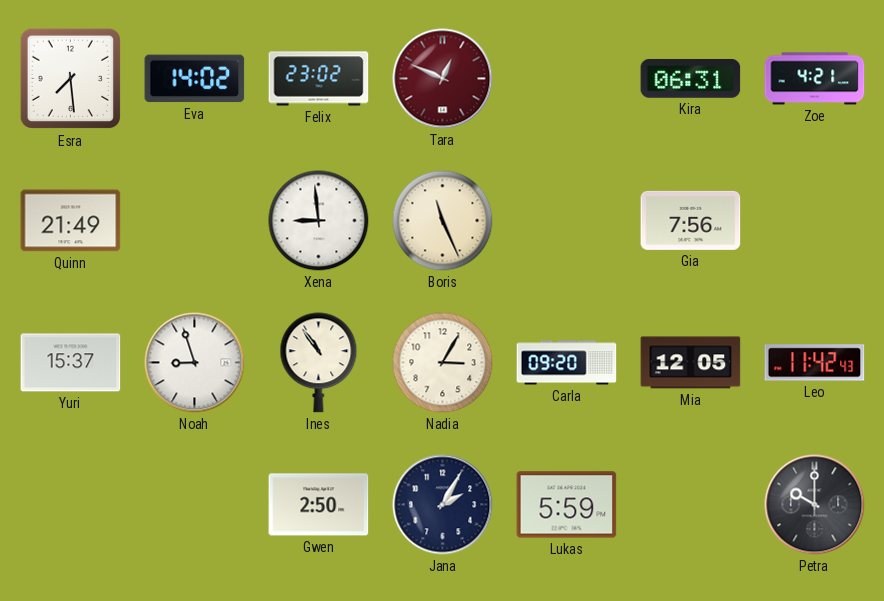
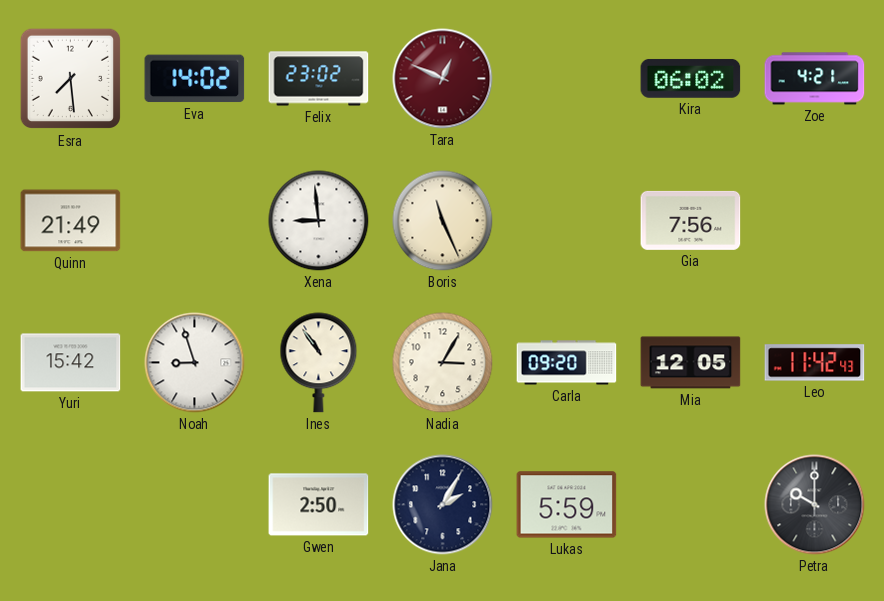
Kira: 06:31 -> 06:02
Yuri: 15:37 -> 15:42
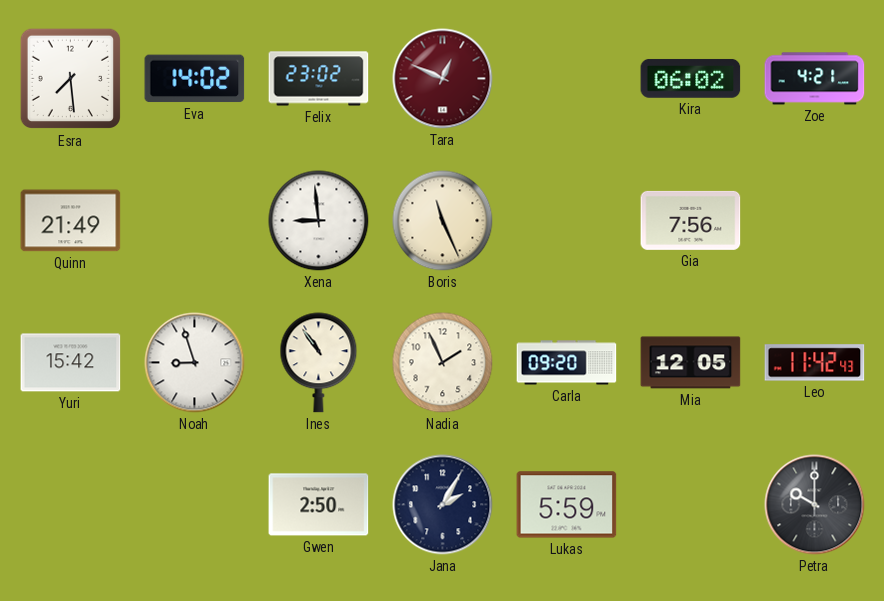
Nadia: 3:05 -> 1:56
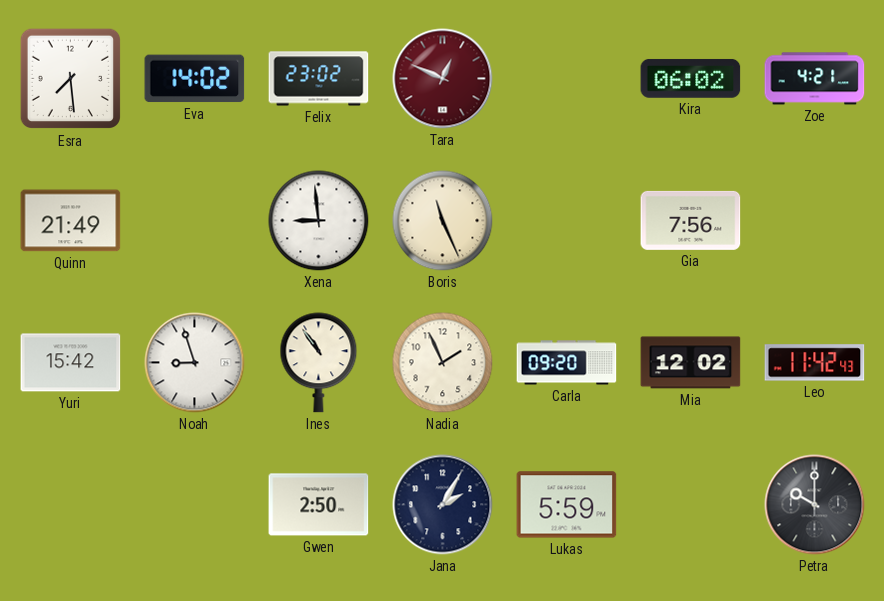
Mia: 12:05 -> 12:02
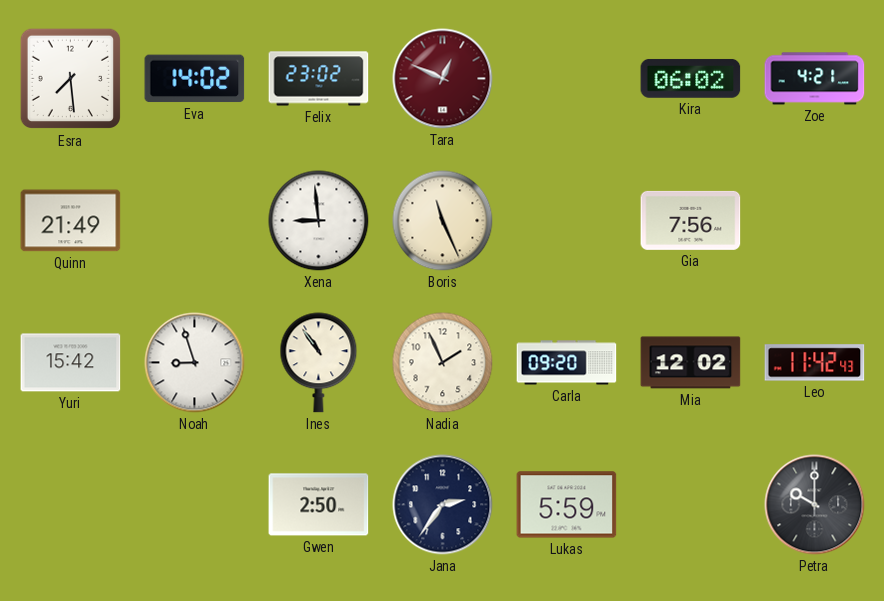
Jana: 2:05 -> 2:36
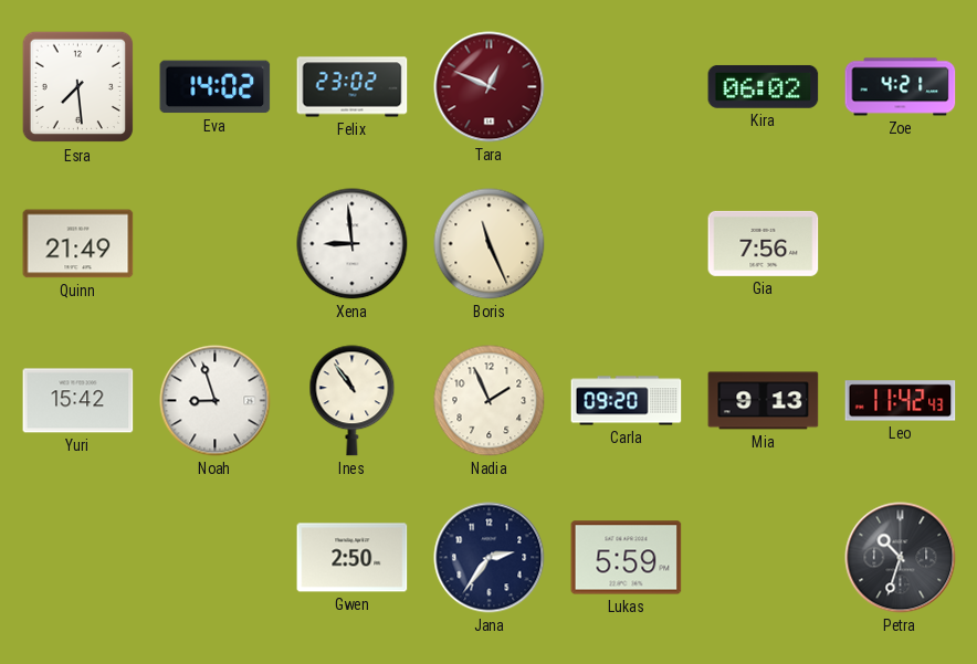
Mia: 12:02 -> 9:13
Petra: 10:00 -> 10:33
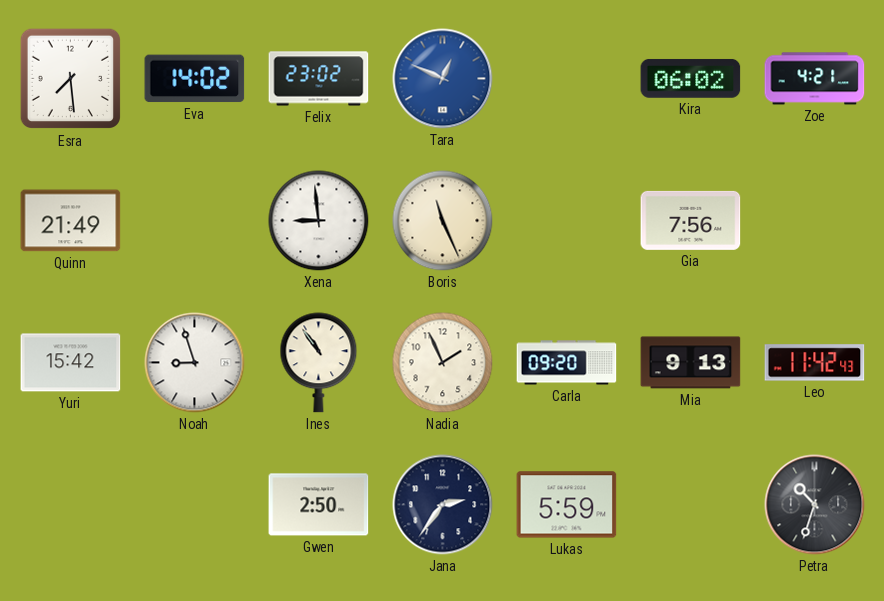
Tara dial: burgundy -> blue
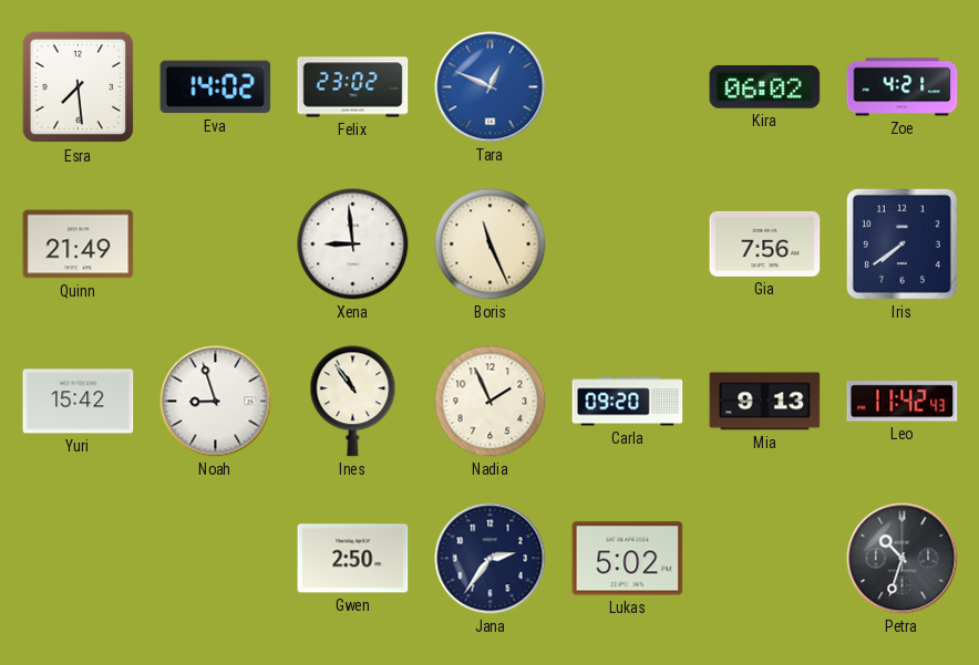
Iris: none -> 7:39
Lukas: 5:59 -> 5:02
